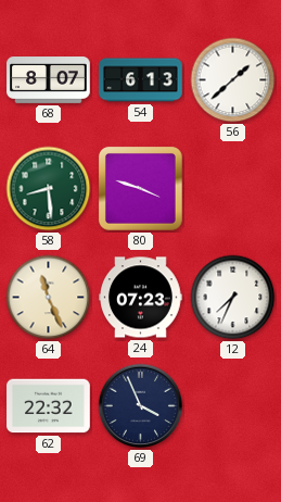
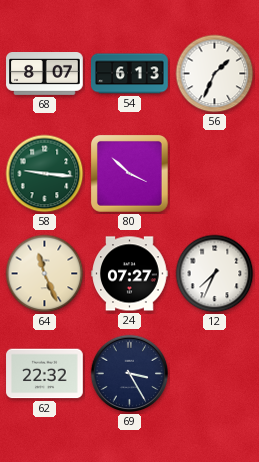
56: 1:38 -> 1:34
58: 8:29 -> 9:16
80: 3:48 -> 3:52
24: 07:23 -> 07:27
69: 3:56 -> 3:25
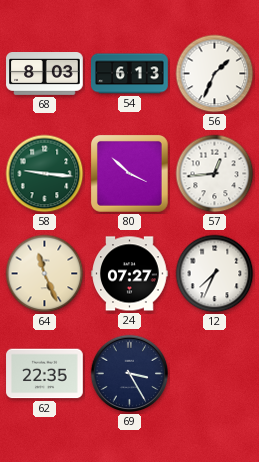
68: 8:07 -> 8:03
57: none -> 12:44
62: 22:32 -> 22:35
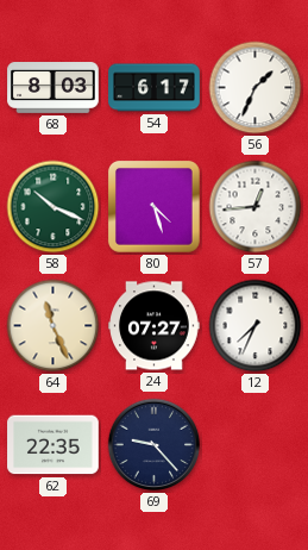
54: 6:13 -> 6:17
58: 9:16 -> 10:19
80: 3:52 -> 4:27
69: 3:25 -> 9:23
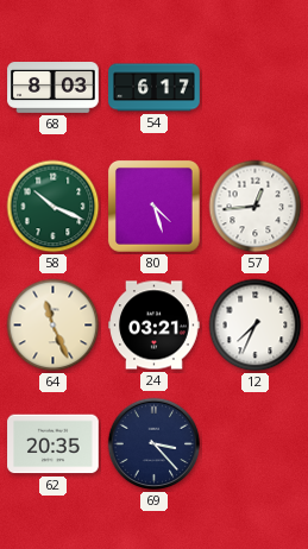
56: 1:34 -> none
24: 07:27 -> 03:21
62: 22:35 -> 20:35
69: 9:23 -> 3:23
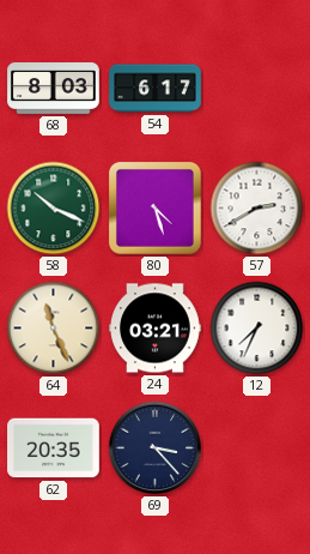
57: 12:44 -> 2:40
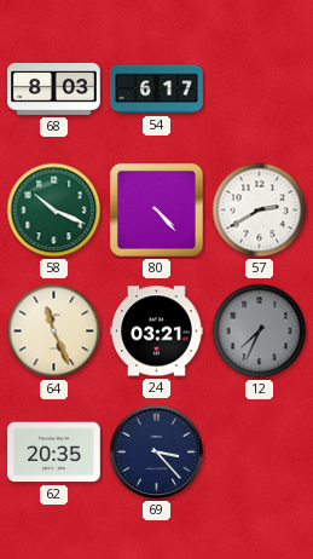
80: 4:27 -> 4:23
12 dial: white -> grey
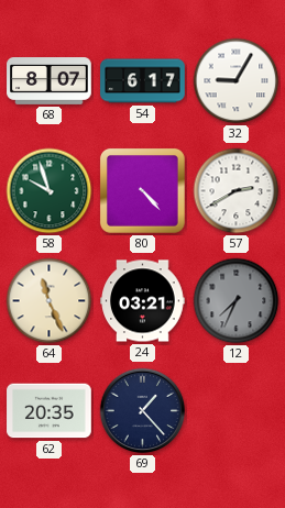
68: 8:03 -> 8:07
32: none -> 9:05
58: 10:19 -> 9:57
69: 3:23 -> 1:23
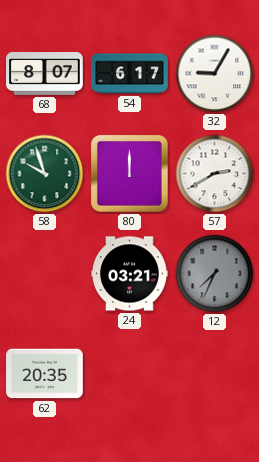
80: 4:23 -> 12:00
64: 11:26 -> none
69: 1:23 -> none
